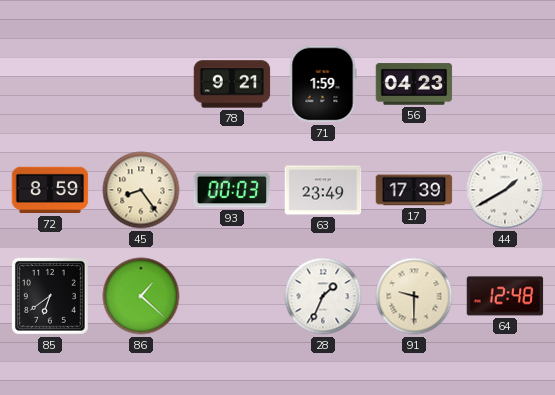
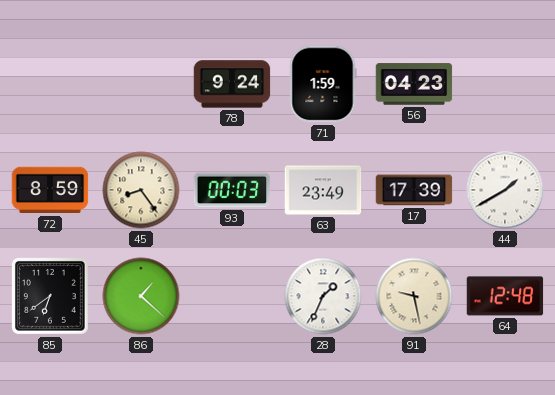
78: 9:21 -> 9:24
91: 9:30 -> 9:28
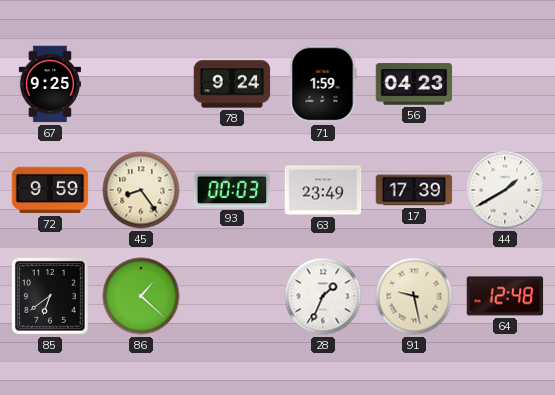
67: none -> 9:25
72: 8:59 -> 9:59
